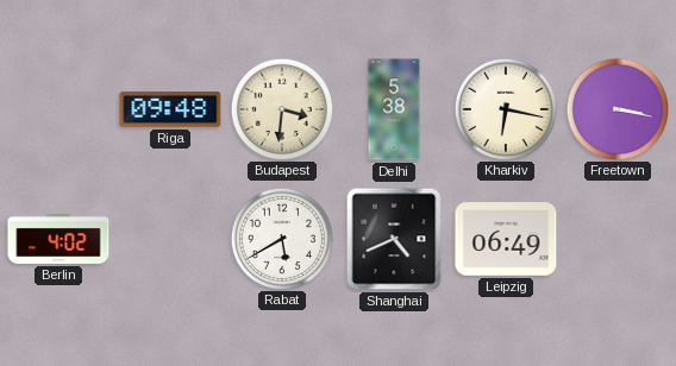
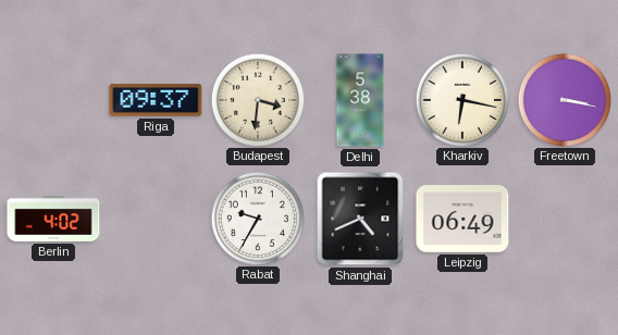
Riga: 09:48 -> 09:37
Rabat: 5:40 -> 9:35
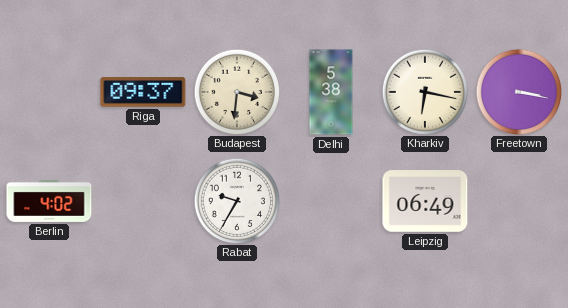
Shanghai: 4:41 -> none
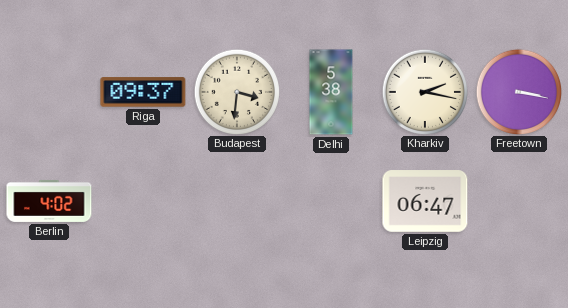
Kharkiv: 6:17 -> 2:17
Rabat: 9:35 -> none
Leipzig: 06:49 -> 06:47
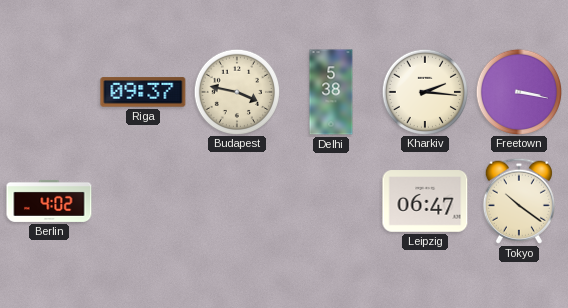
Budapest: 3:31 -> 3:47
Kharkiv: 2:17 -> 2:16
Tokyo: none -> 10:21
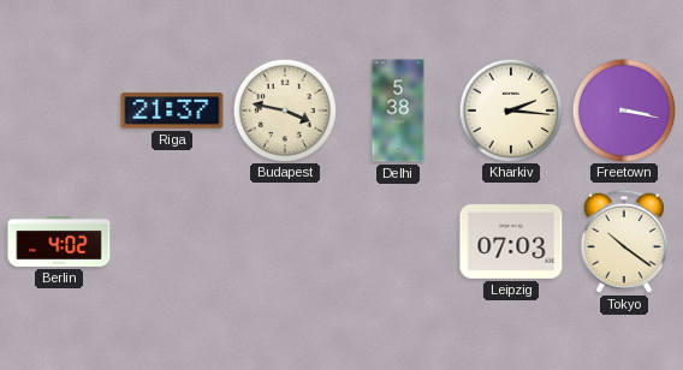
Riga: 09:37 -> 21:37
Leipzig: 06:47 -> 07:03
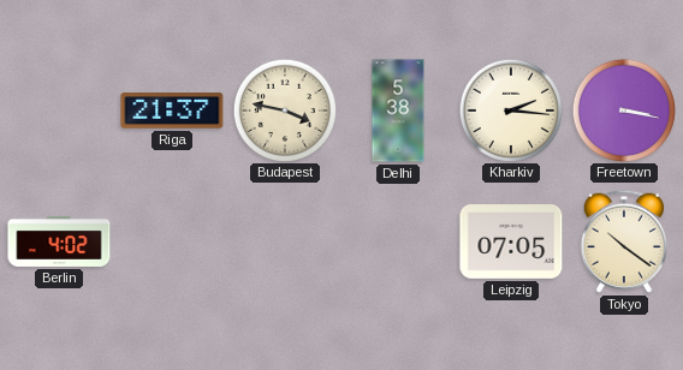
Leipzig: 07:03 -> 07:05
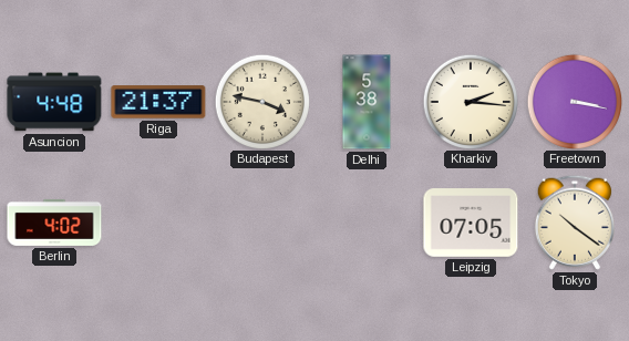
Asuncion: none -> 4:48
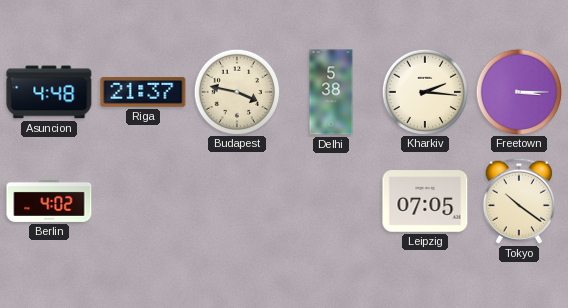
Freetown: 3:17 -> 3:15
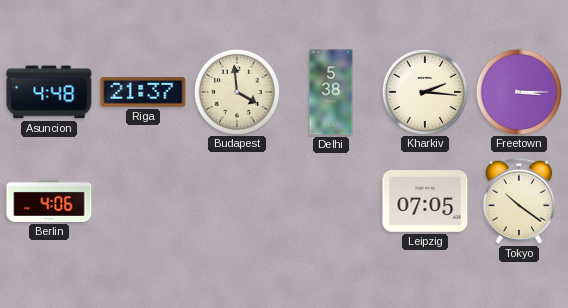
Budapest: 3:47 -> 3:59
Berlin: 4:02 -> 4:06
